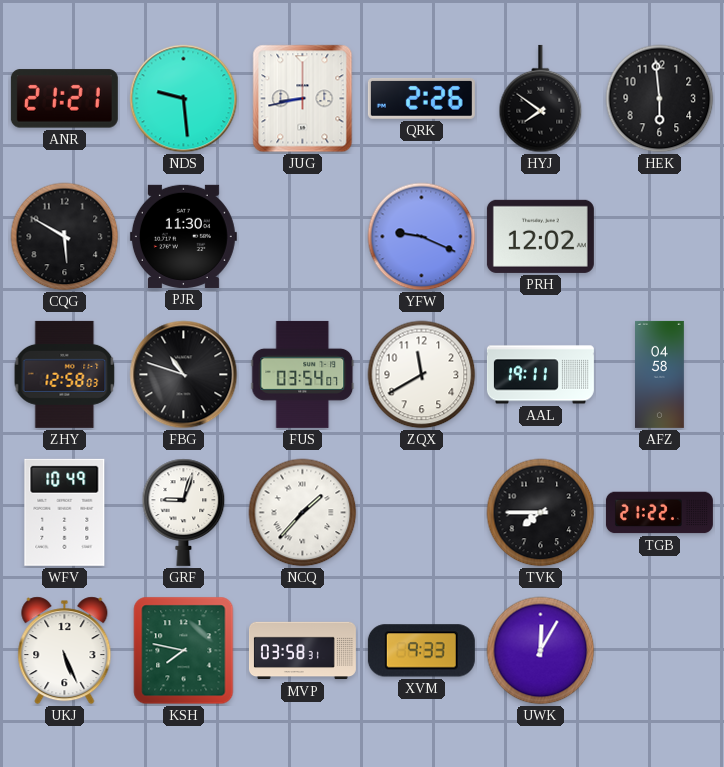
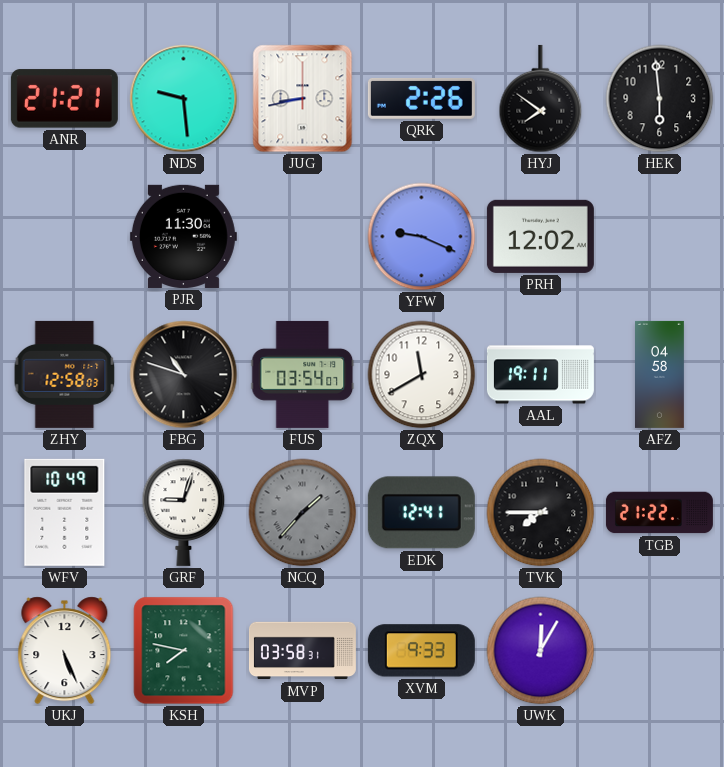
CQG: 5:50 -> none
NCQ dial: white -> grey
EDK: none -> 12:41
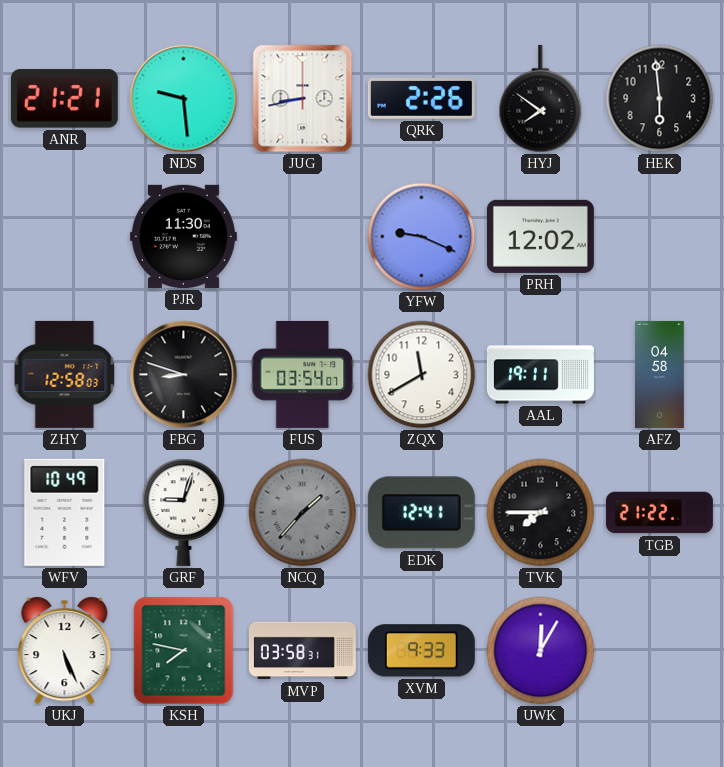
FBG: 10:48 -> 8:48
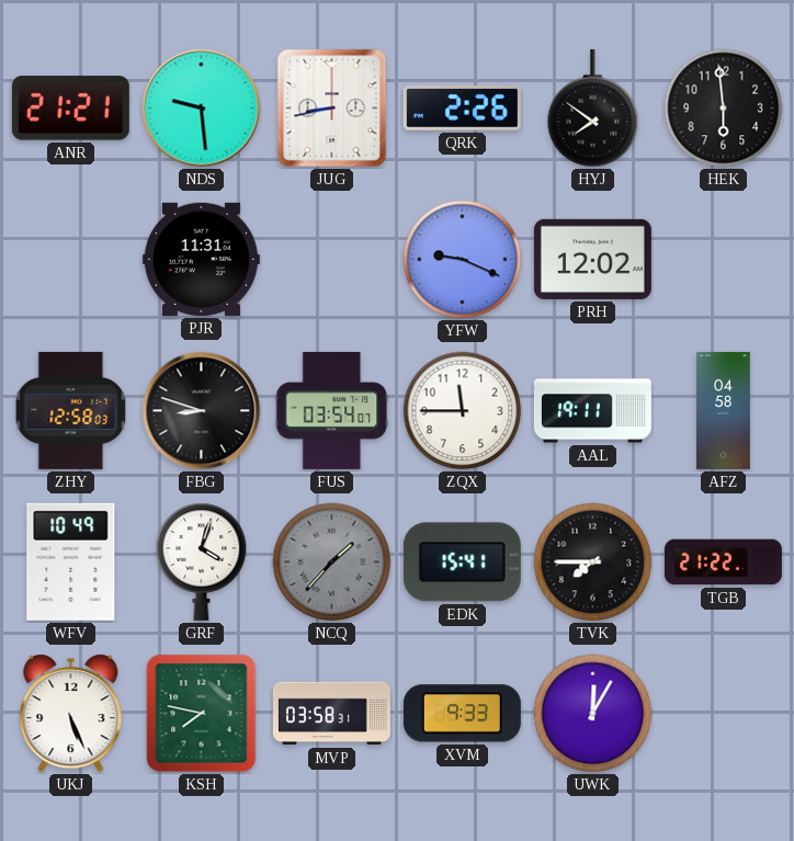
PJR: 11:30 -> 11:31
ZQX: 11:40 -> 11:45
GRF: 9:03 -> 4:03
EDK: 12:41 -> 15:41
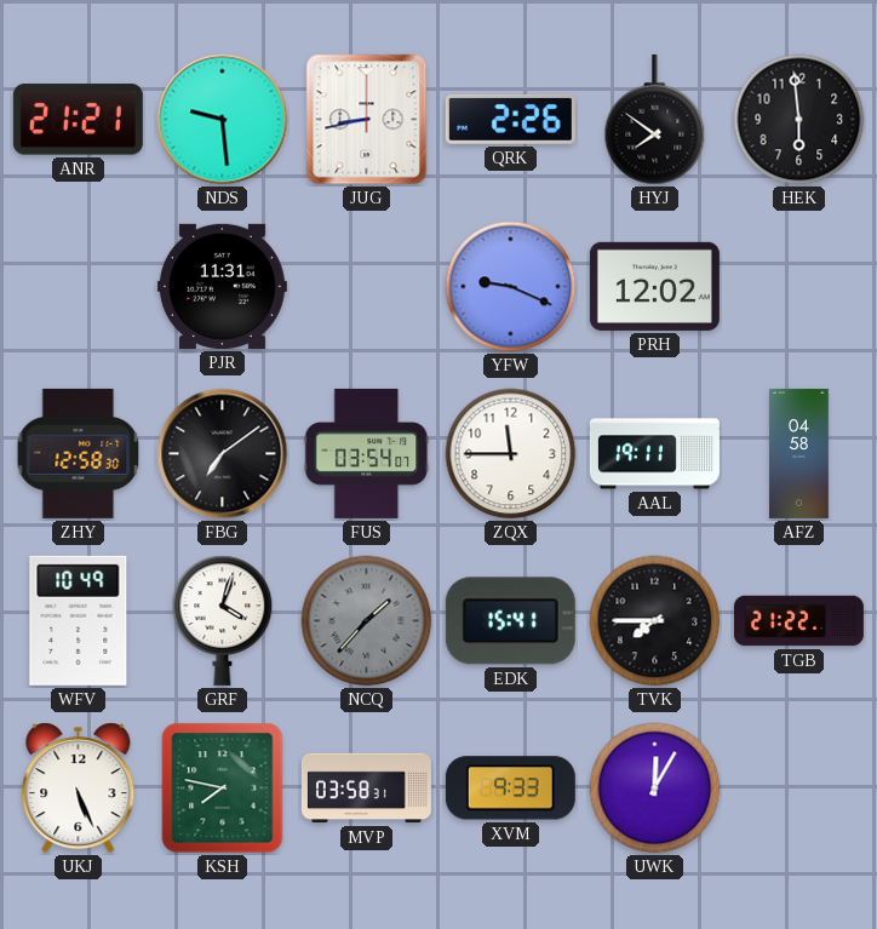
ZHY: 12:58:03 -> 12:58:30
FBG: 8:48 -> 7:09
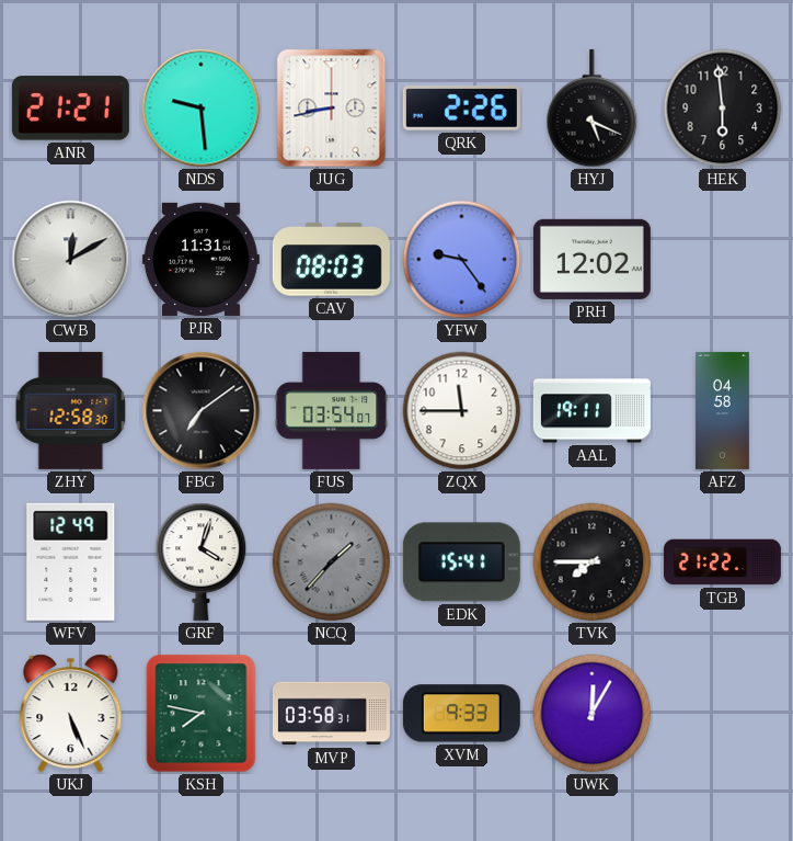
HYJ: 7:51 -> 5:19
CWB: none -> 12:10
CAV: none -> 08:03
YFW: 9:19 -> 9:24
WFV: 10:49 -> 12:49
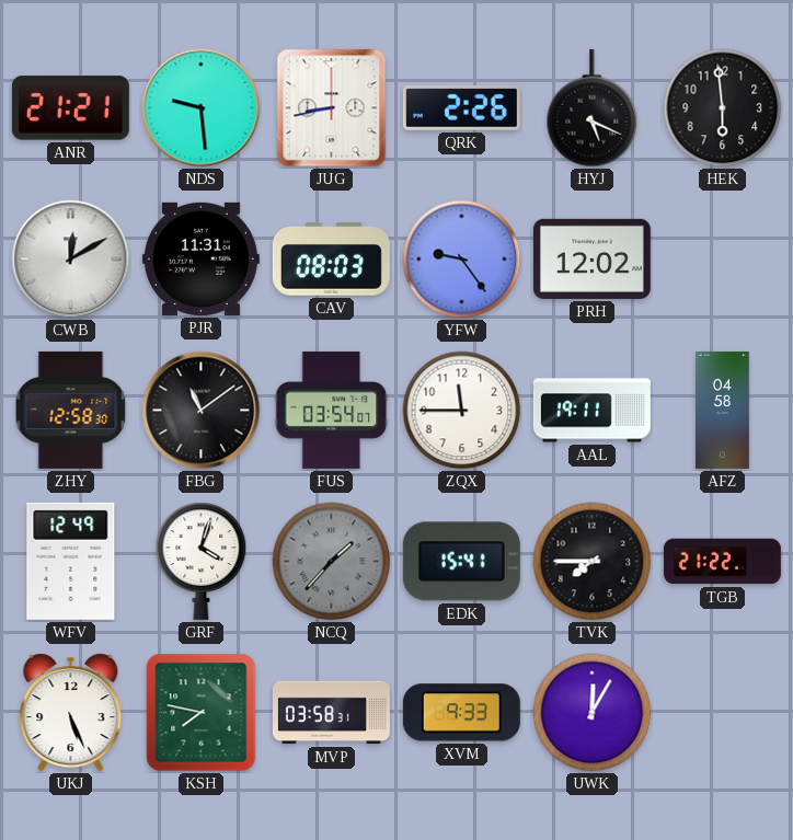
FBG: 7:09 -> 11:09
